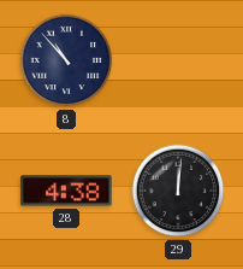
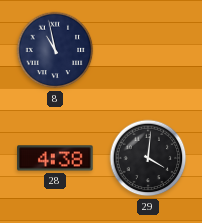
8: 10:53 -> 10:58
29: 12:01 -> 4:01
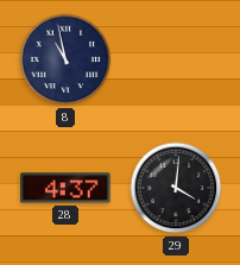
28: 4:38 -> 4:37
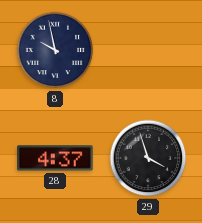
8: 10:58 -> 9:58
29: 4:01 -> 3:57
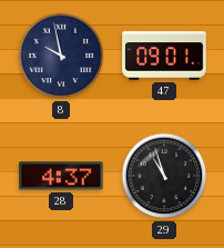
47: none -> 09:01
29: 3:57 -> 10:57
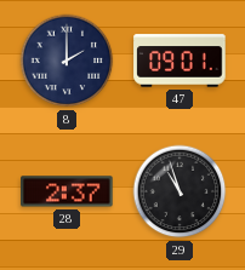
8: 9:58 -> 2:00
28: 4:37 -> 2:37
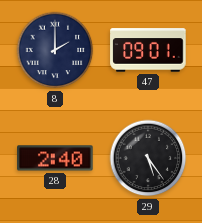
28: 2:37 -> 2:40
29: 10:57 -> 5:24
